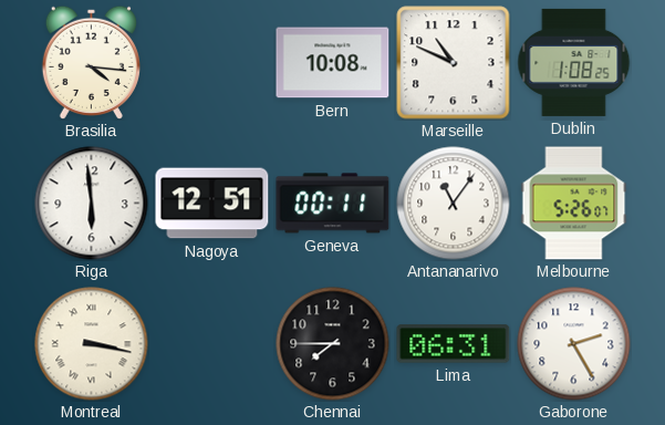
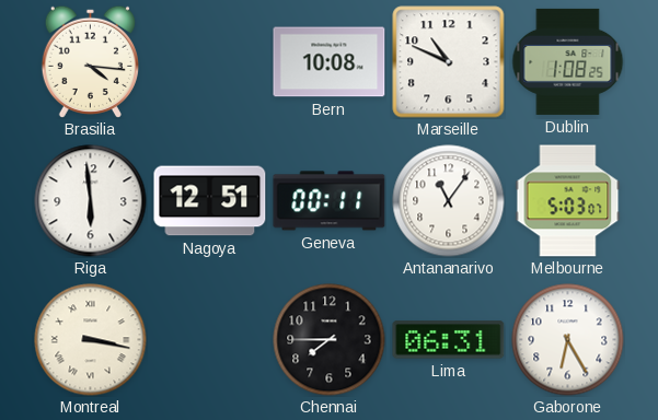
Melbourne: 5:26 -> 5:03
Gaborone: 2:25 -> 6:25
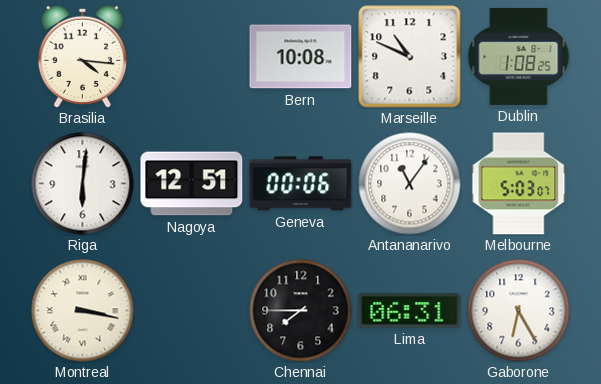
Riga: 5:59 -> 6:01
Geneva: 00:11 -> 00:06
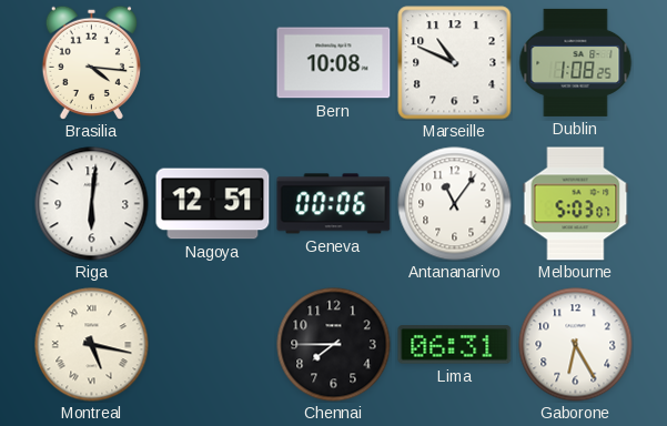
Montreal: 3:17 -> 5:17
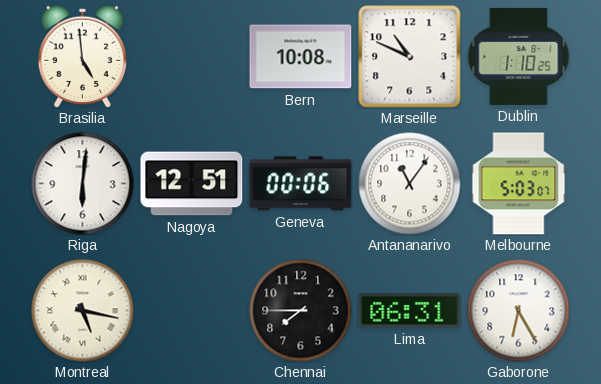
Brasilia: 4:16 -> 4:59
Dublin: 1:08 -> 1:10
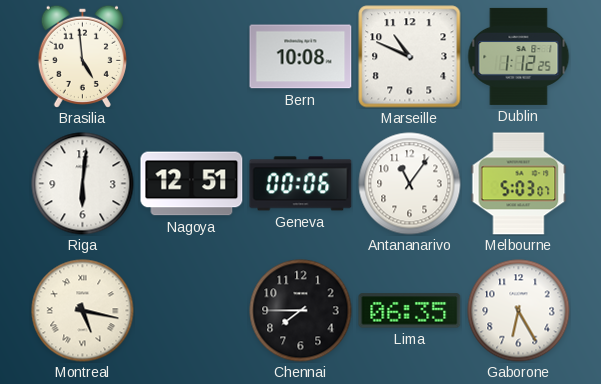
Dublin: 1:10 -> 1:12
Lima: 06:31 -> 06:35
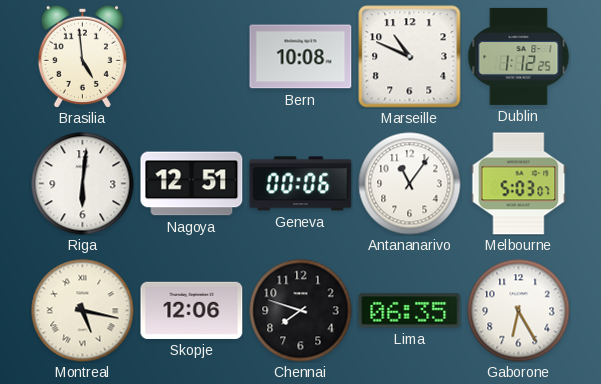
Skopje: none -> 12:06
Chennai: 7:45 -> 7:48
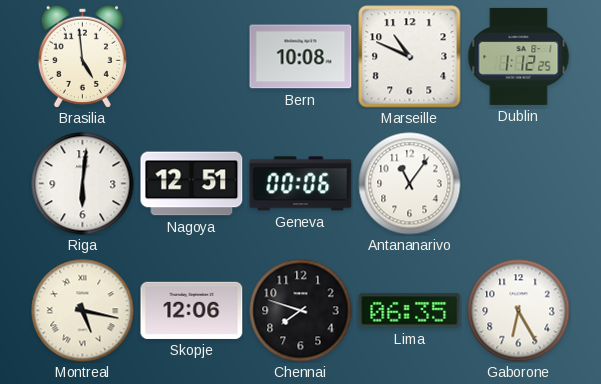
Melbourne: 5:03 -> none
